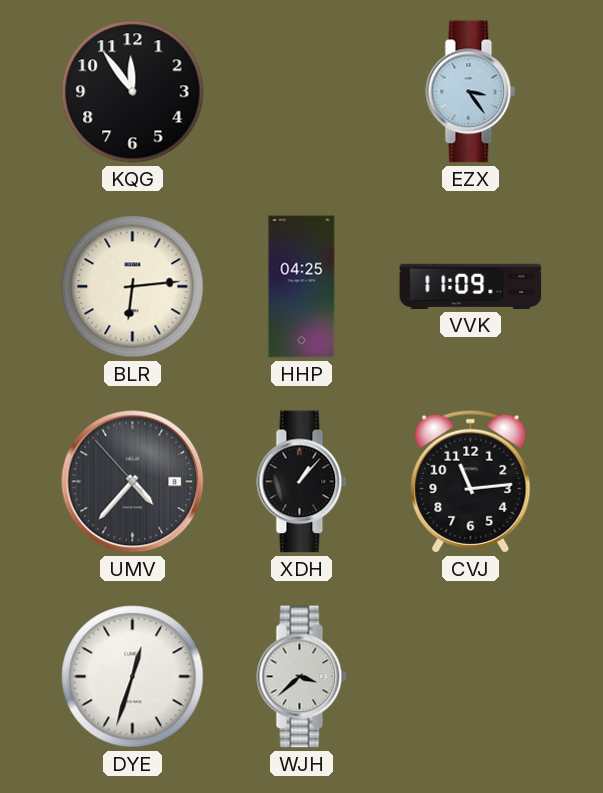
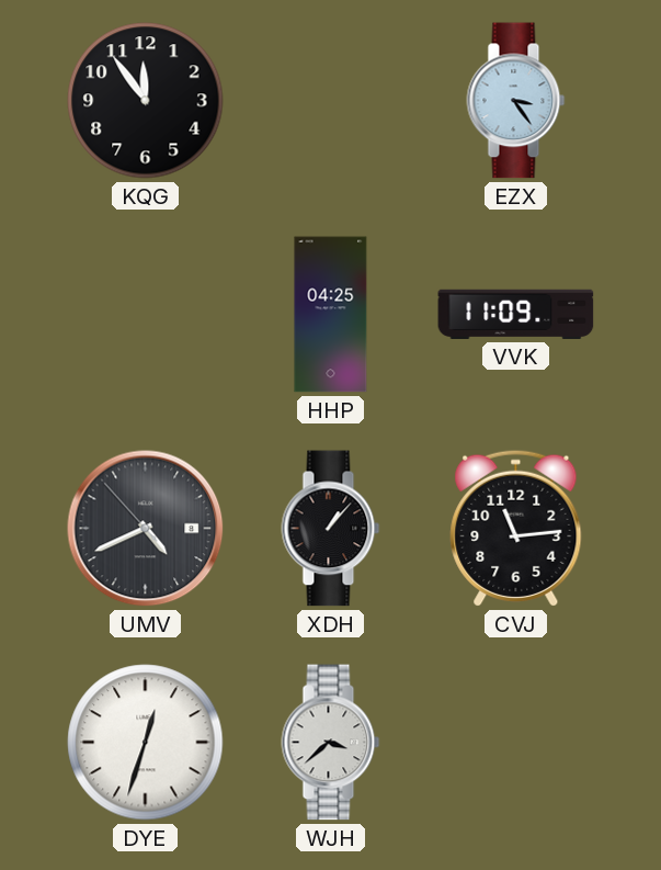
BLR: 6:14 -> none
UMV: 4:36 -> 4:40
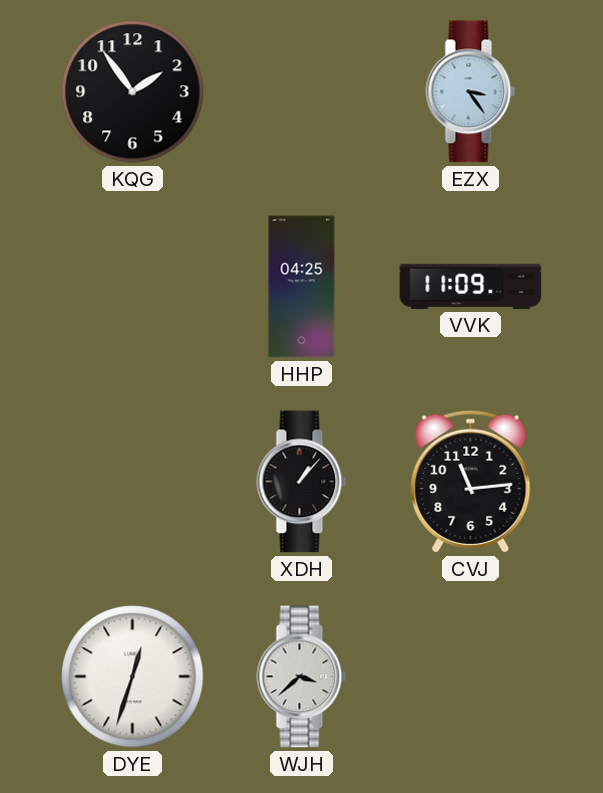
KQG: 11:54 -> 1:54
UMV: 4:40 -> none
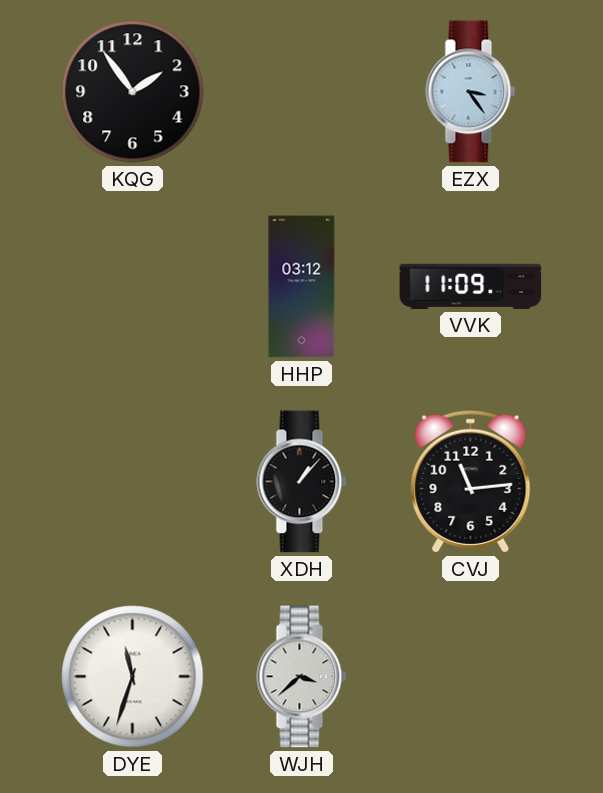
HHP: 04:25 -> 03:12
DYE: 12:33 -> 11:33
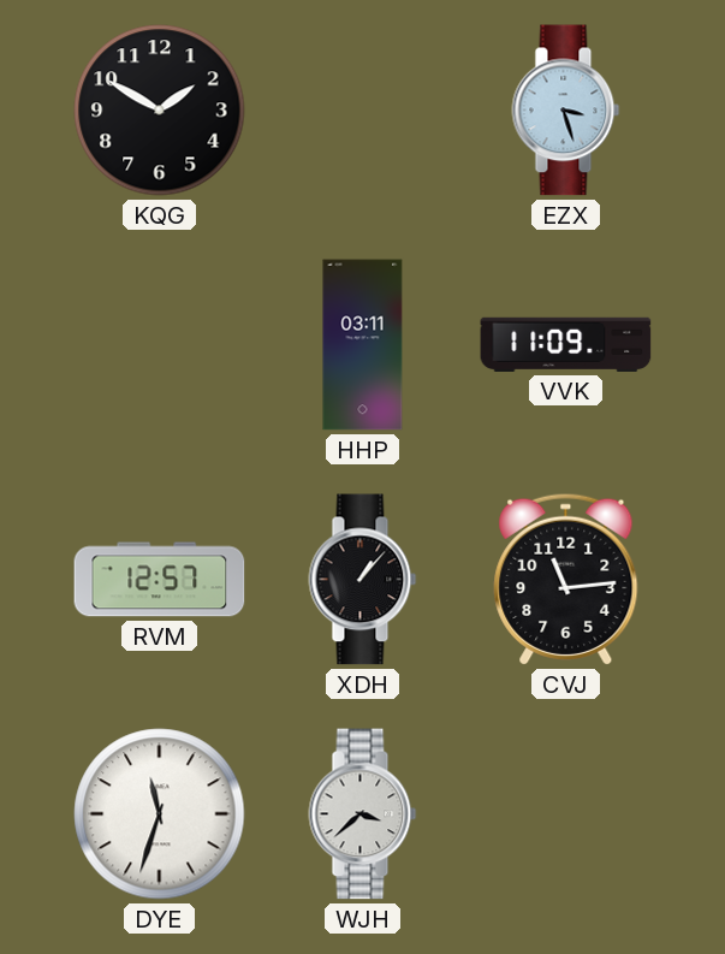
KQG: 1:54 -> 1:50
EZX: 3:24 -> 3:27
HHP: 03:12 -> 03:11
RVM: none -> 12:57
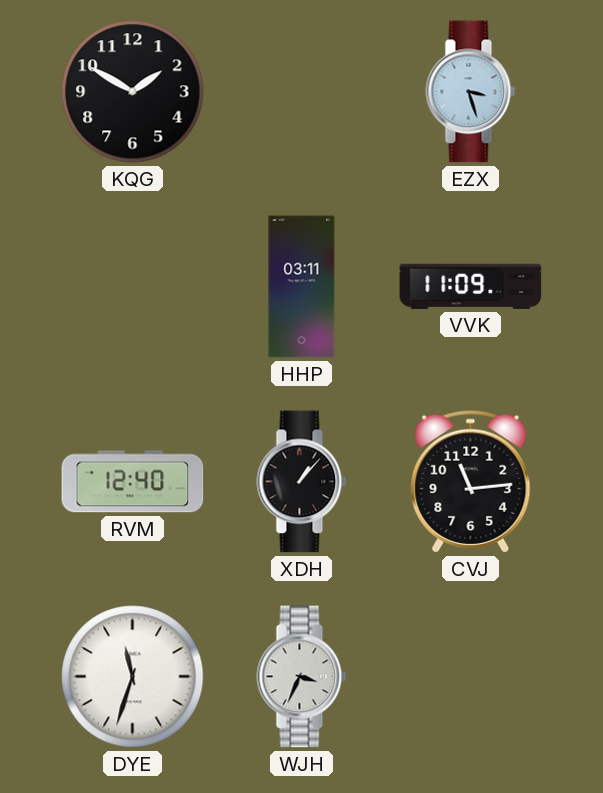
RVM: 12:57 -> 12:40
WJH: 3:38 -> 3:34
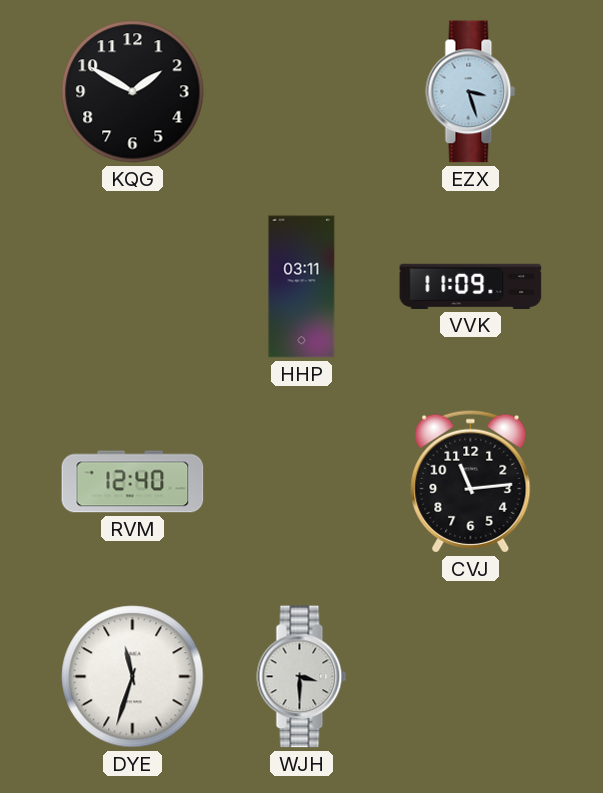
XDH: 1:07 -> none
WJH: 3:34 -> 3:30
